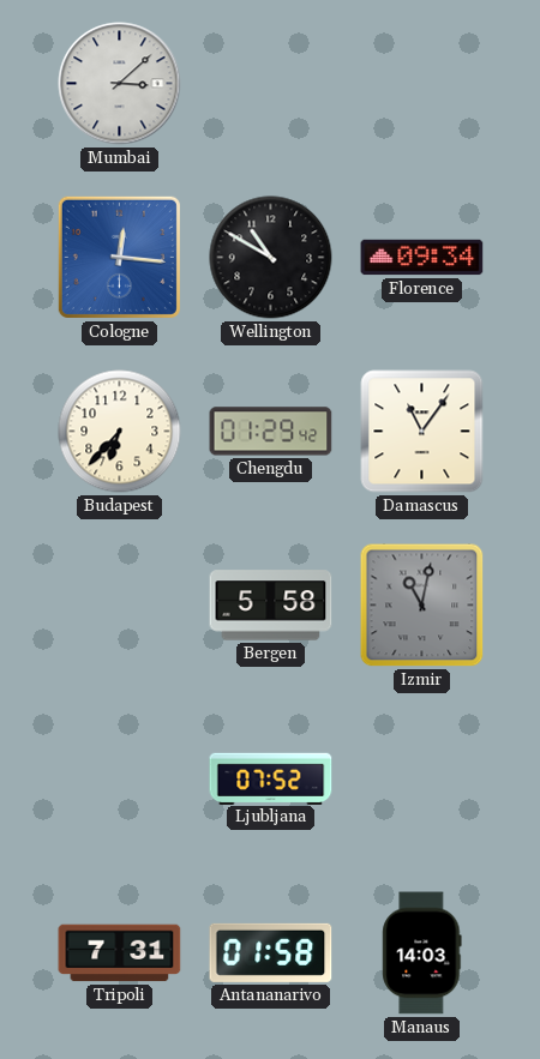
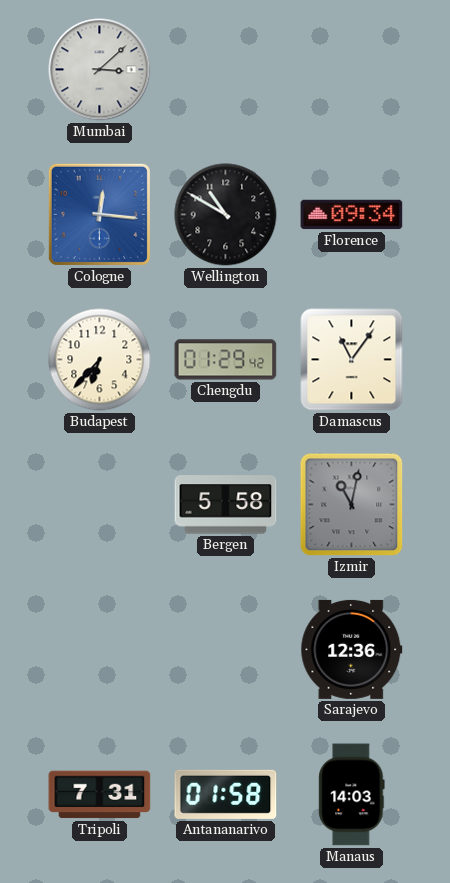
Ljubljana: 07:52 -> none
Sarajevo: none -> 12:36
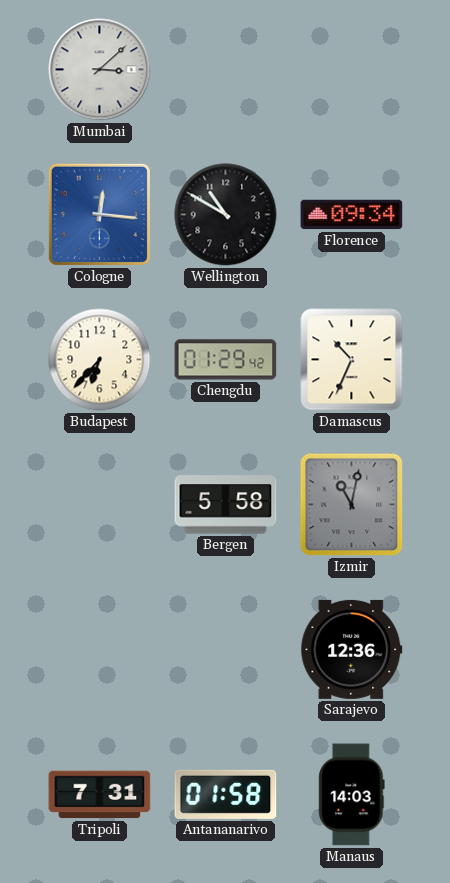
Damascus: 11:06 -> 10:34
